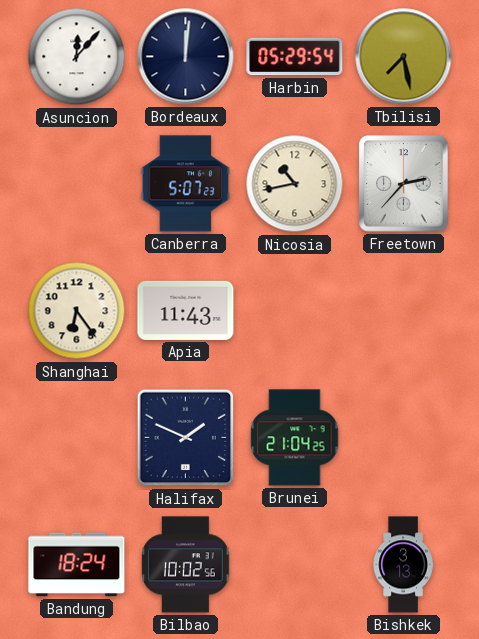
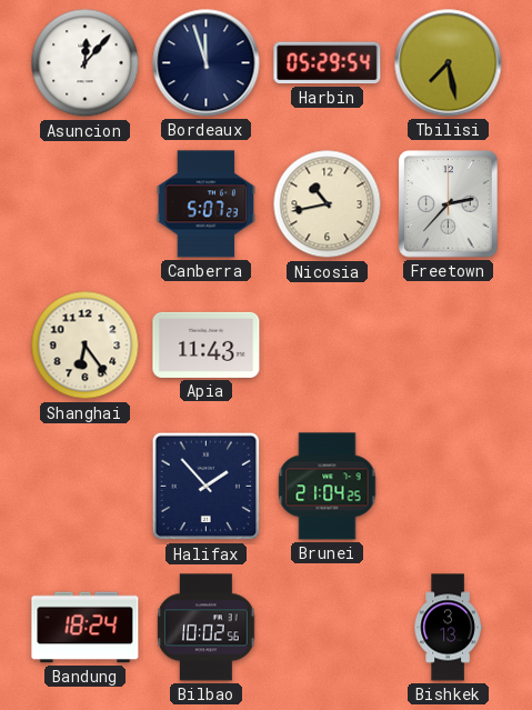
Bordeaux: 12:01 -> 11:57
Halifax: 1:49 -> 1:53
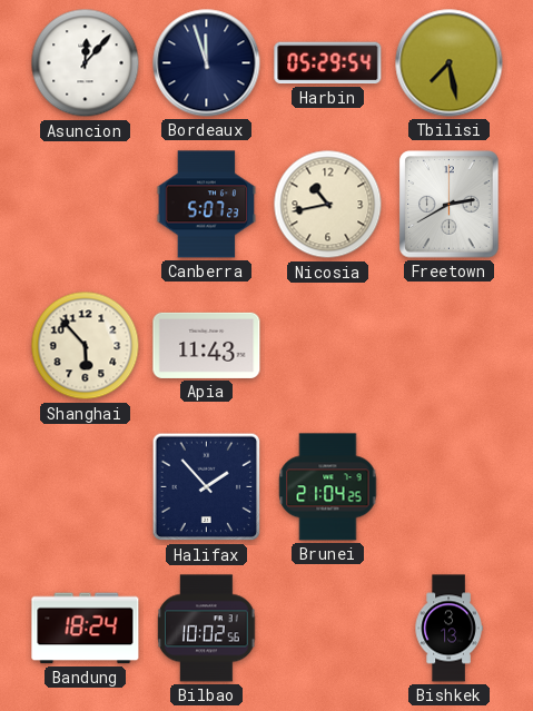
Freetown: 2:37 -> 2:40
Shanghai: 6:24 -> 5:53
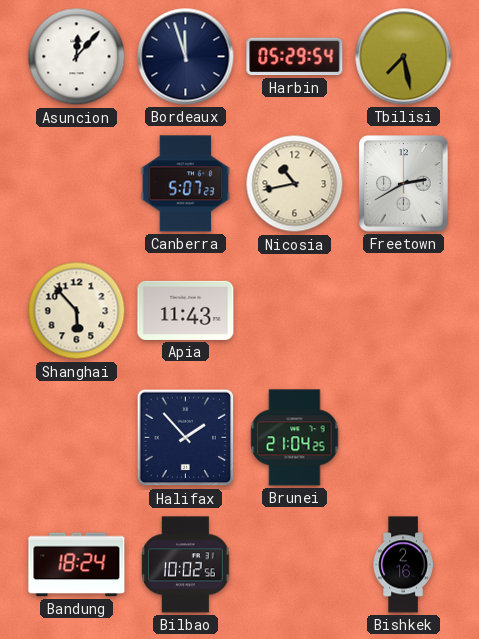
Bishkek: 3:13 -> 2:16
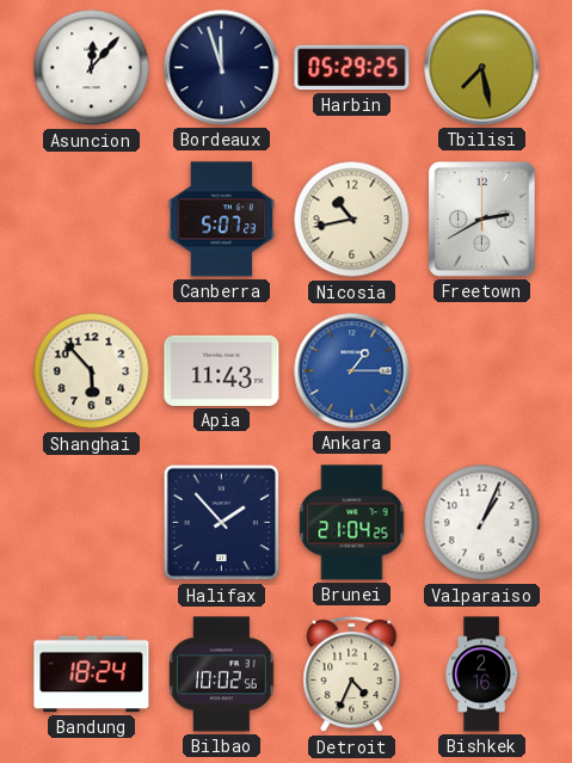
Harbin: 05:29:54 -> 05:29:25
Ankara: none -> 1:15
Valparaiso: none -> 1:04
Detroit: none -> 4:34
